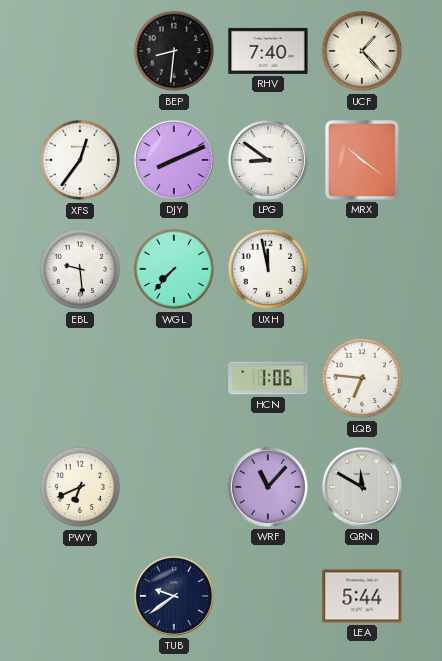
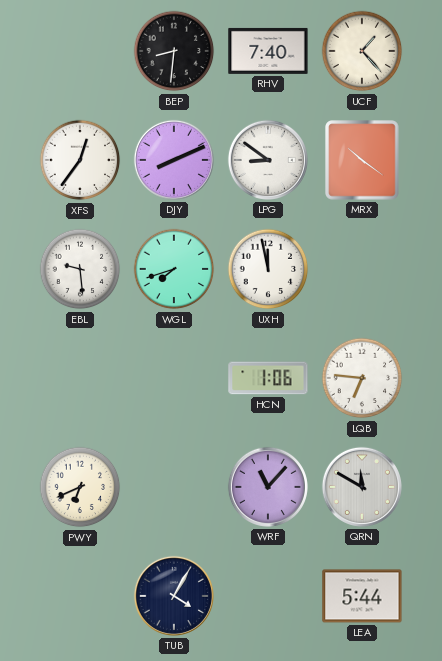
WGL: 7:37 -> 7:42
TUB: 9:39 -> 4:05
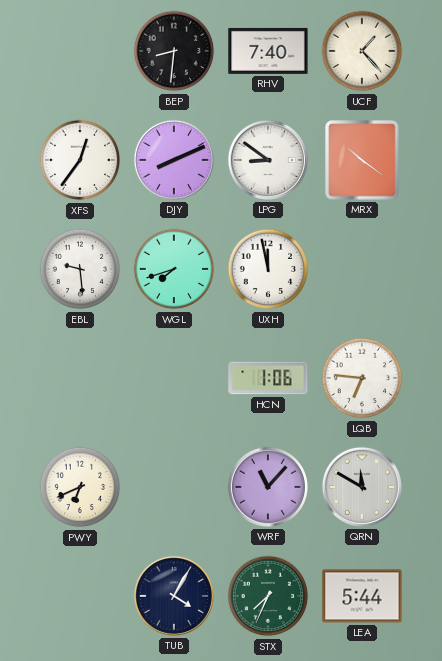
STX: none -> 7:34
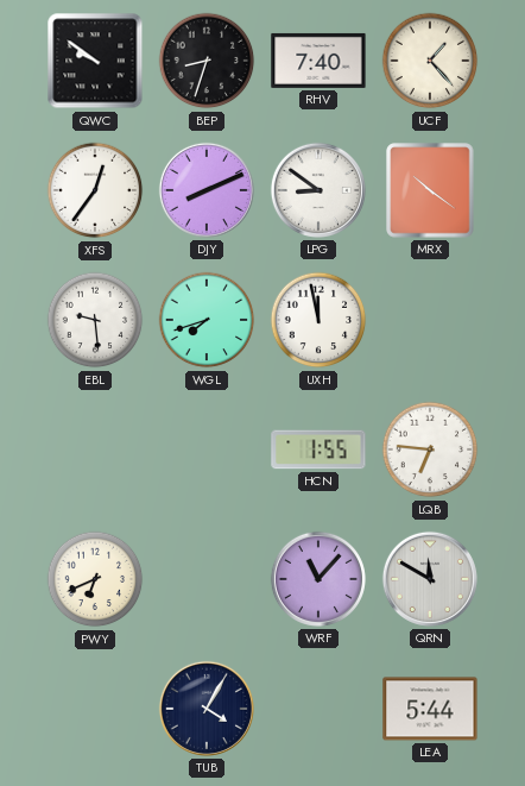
QWC: none -> 9:51
BEP: 8:31 -> 8:33
HCN: 1:06 -> 1:55
STX: 7:34 -> none
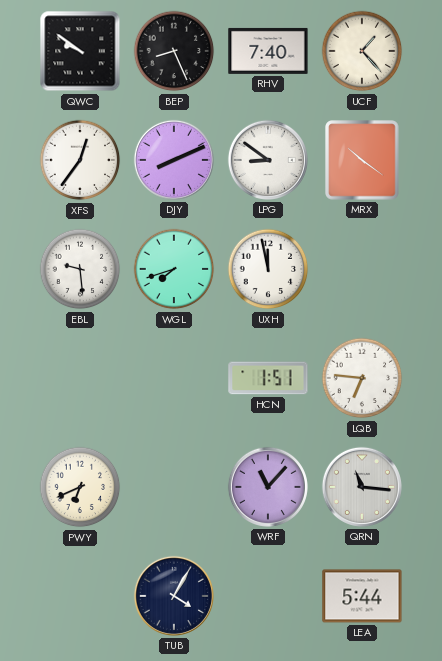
BEP: 8:33 -> 8:26
HCN: 1:55 -> 1:51
QRN: 11:50 -> 11:16
